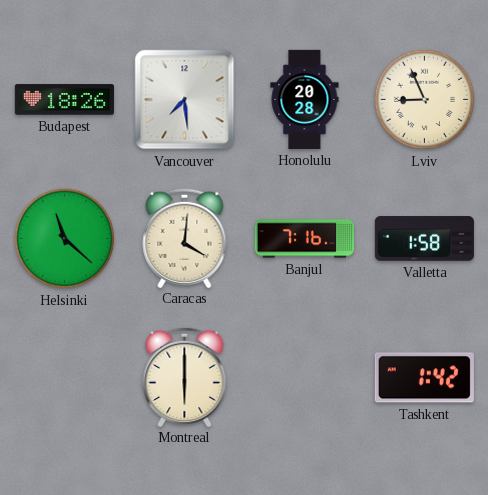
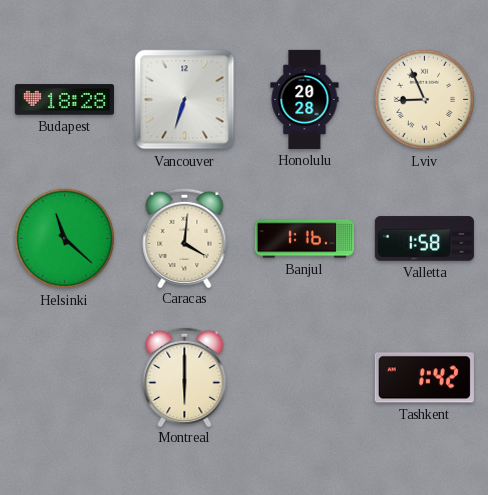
Budapest: 18:26 -> 18:28
Vancouver: 7:29 -> 6:33
Banjul: 7:16 -> 1:16
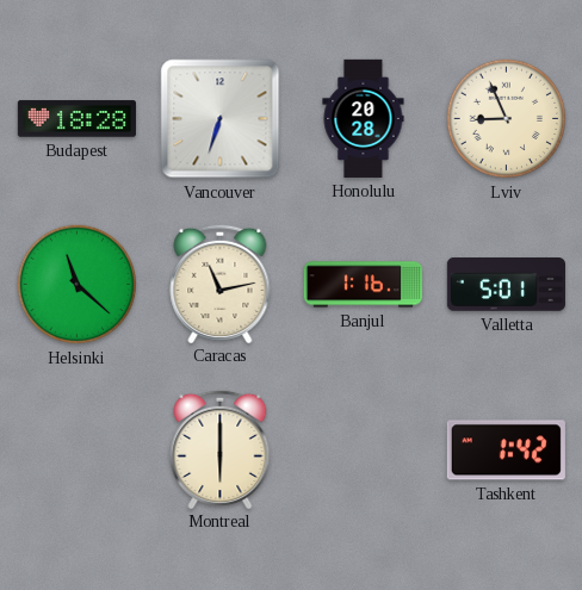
Caracas: 4:01 -> 11:13
Valletta: 1:58 -> 5:01
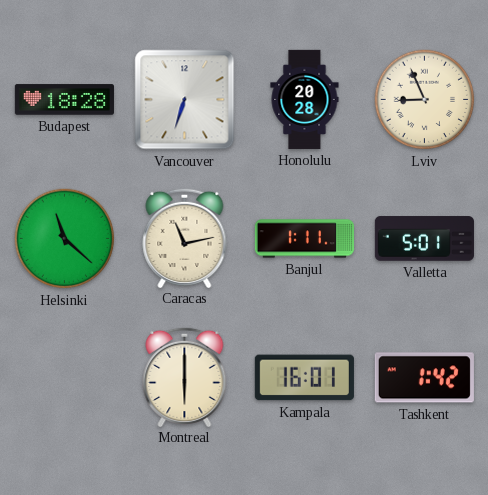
Banjul: 1:16 -> 1:11
Kampala: none -> 16:01
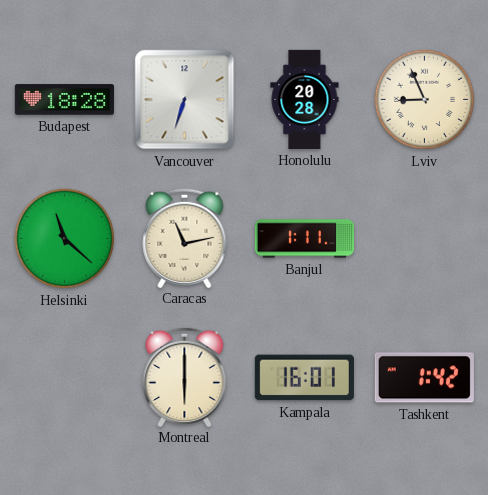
Valletta: 5:01 -> none
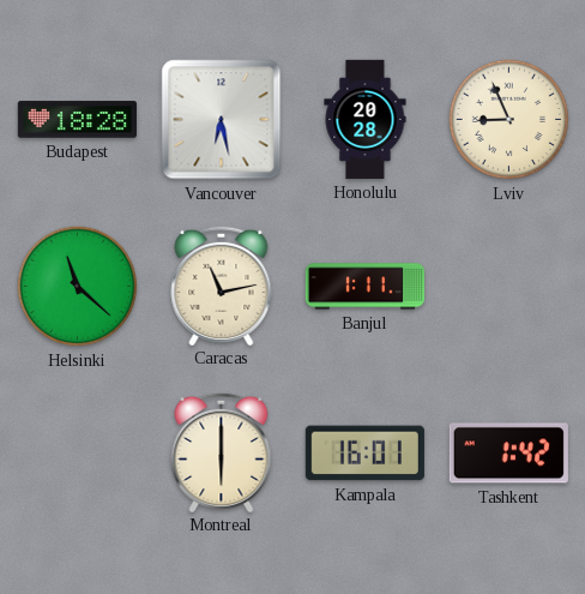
Vancouver: 6:33 -> 6:28
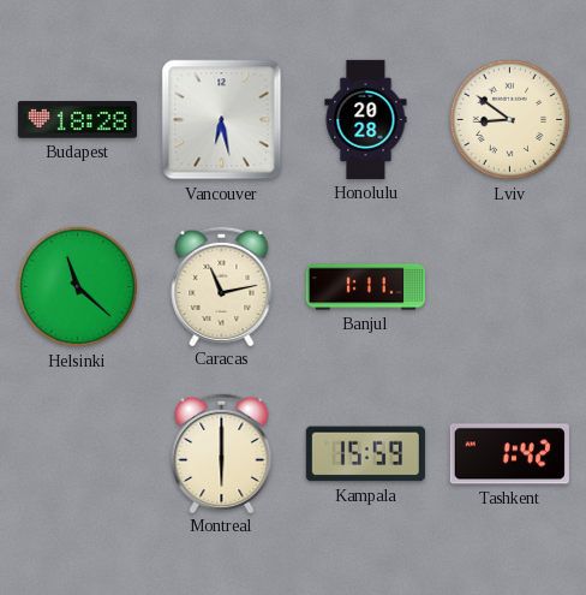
Lviv: 8:56 -> 8:51
Kampala: 16:01 -> 15:59
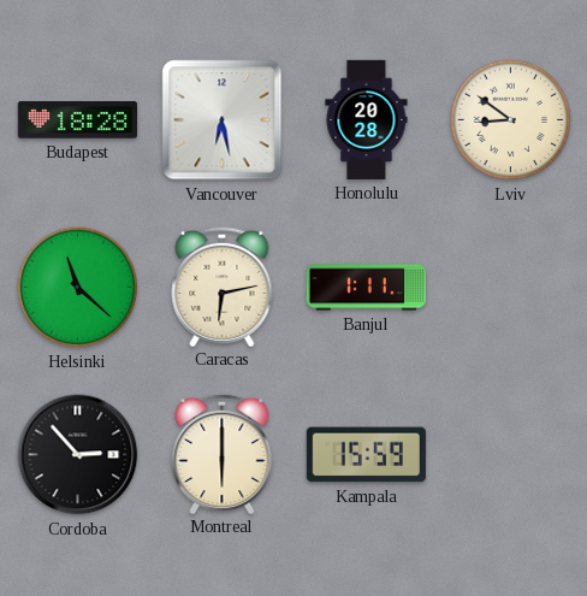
Caracas: 11:13 -> 6:13
Cordoba: none -> 2:53
Tashkent: 1:42 -> none
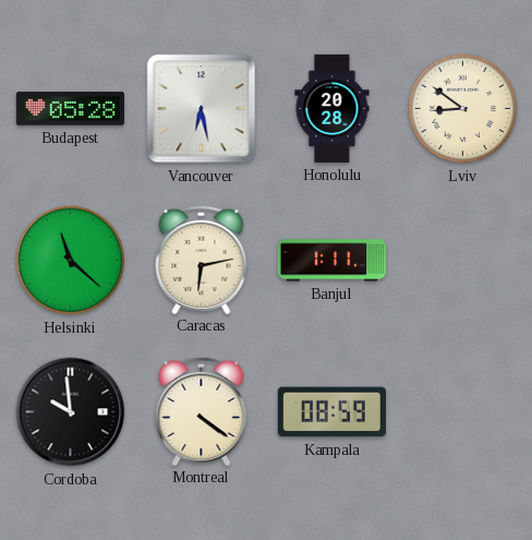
Budapest: 18:28 -> 05:28
Cordoba: 2:53 -> 9:59
Montreal: 6:00 -> 4:21
Kampala: 15:59 -> 08:59
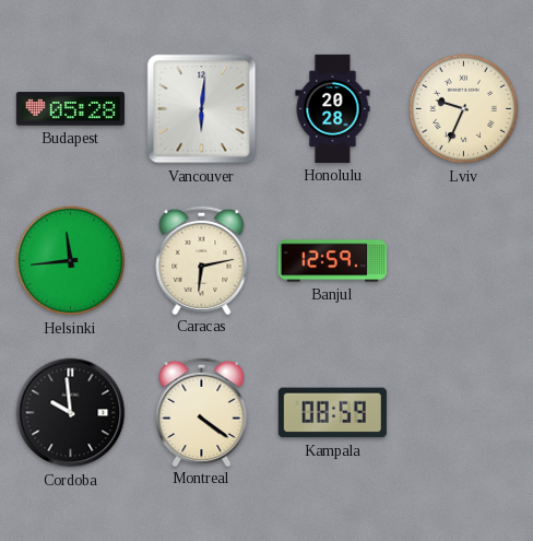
Vancouver: 6:28 -> 6:01
Lviv: 8:51 -> 9:34
Helsinki: 11:22 -> 11:44
Banjul: 1:11 -> 12:59
